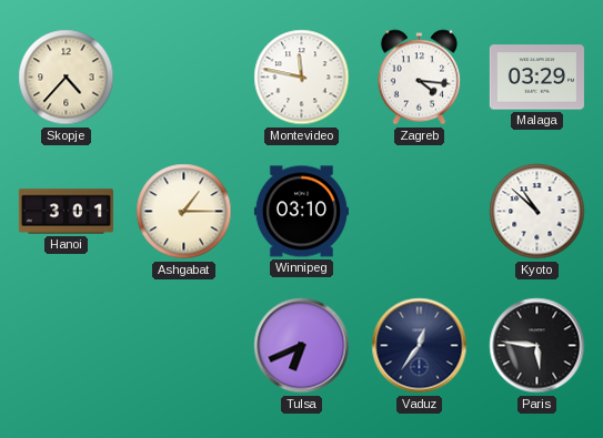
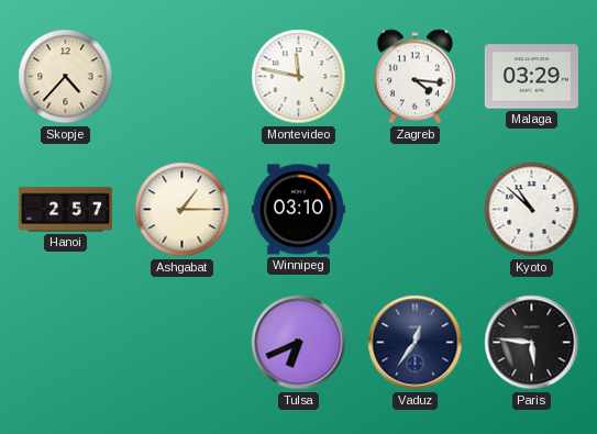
Hanoi: 3:01 -> 2:57
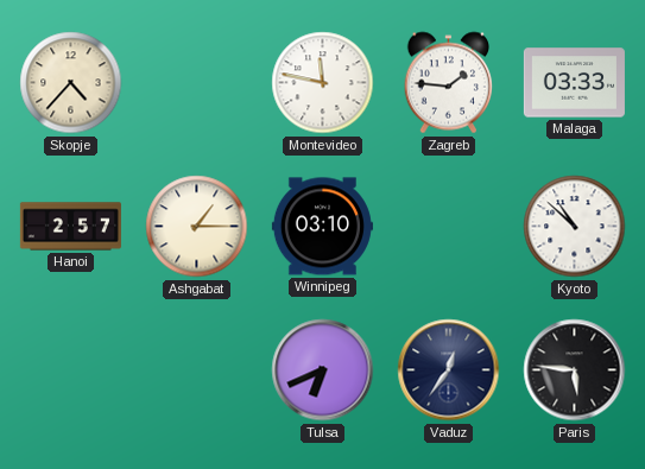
Zagreb: 4:16 -> 1:46
Malaga: 03:29 -> 03:33
